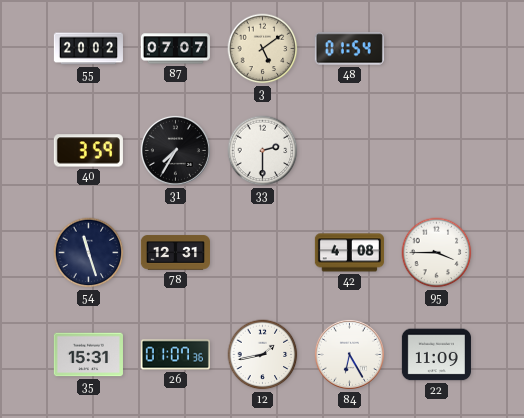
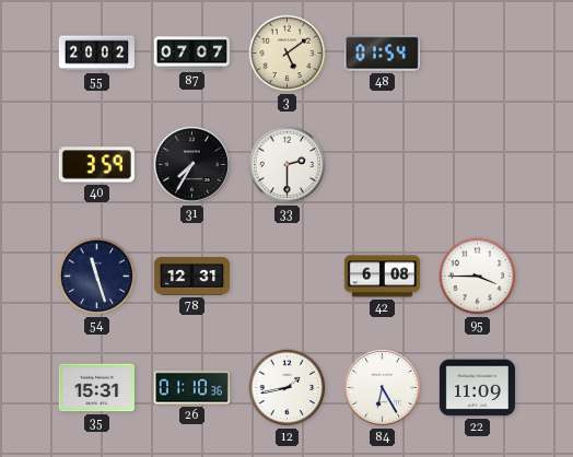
42: 4:08 -> 6:08
26: 01:07 -> 01:10
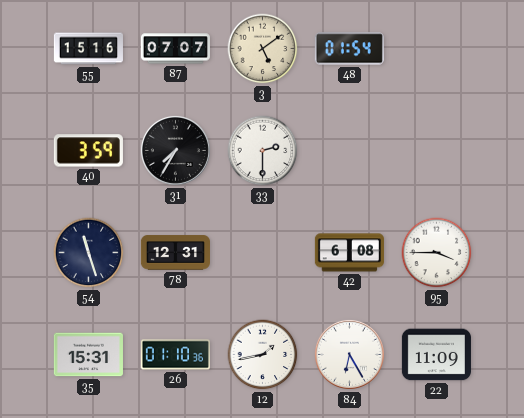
55: 20:02 -> 15:16
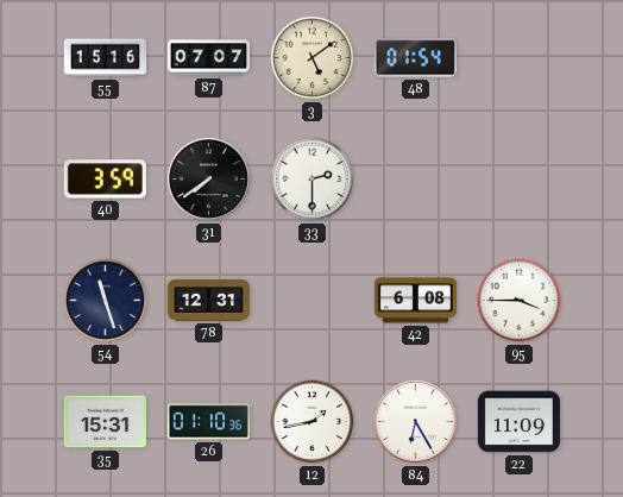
31: 7:35 -> 7:39
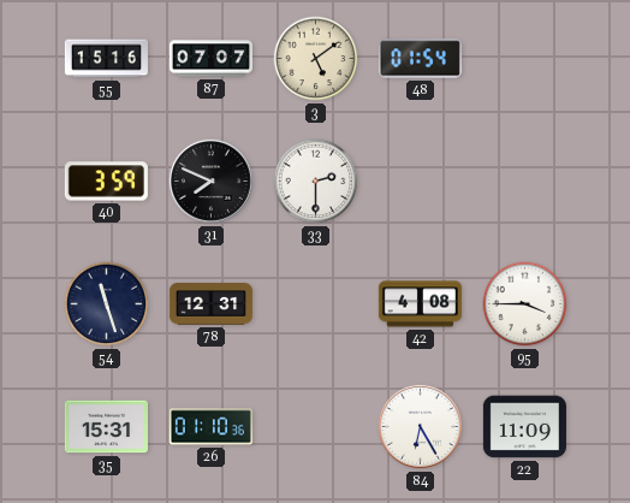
31: 7:39 -> 7:49
42: 6:08 -> 4:08
12: 1:43 -> none
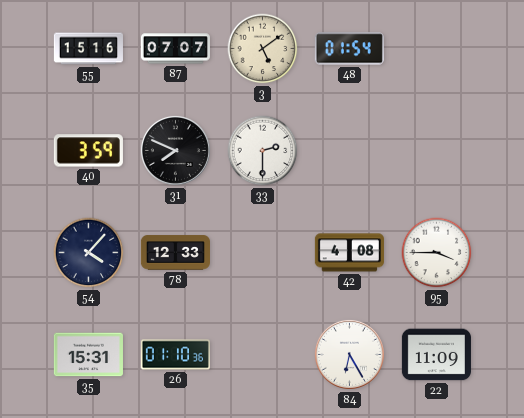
54: 11:27 -> 4:07
78: 12:31 -> 12:33
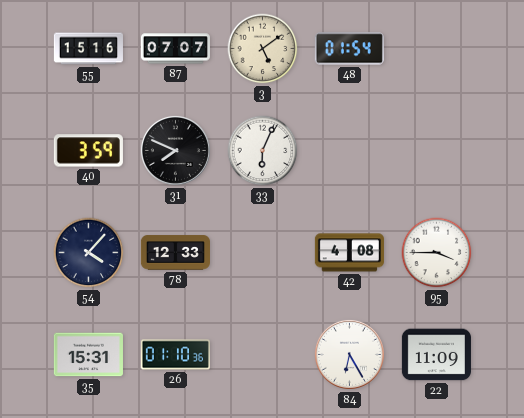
33: 2:30 -> 6:04
